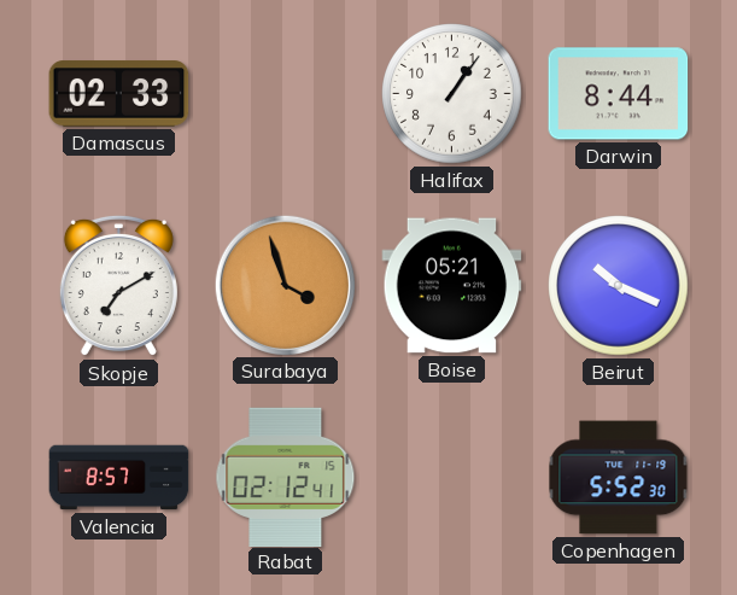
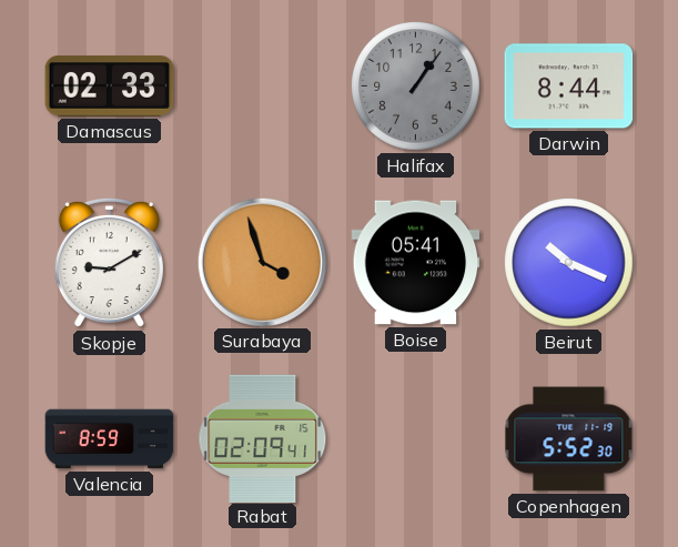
Halifax dial: white -> grey
Skopje: 7:10 -> 9:10
Boise: 05:21 -> 05:41
Valencia: 8:57 -> 8:59
Rabat: 02:12 -> 02:09
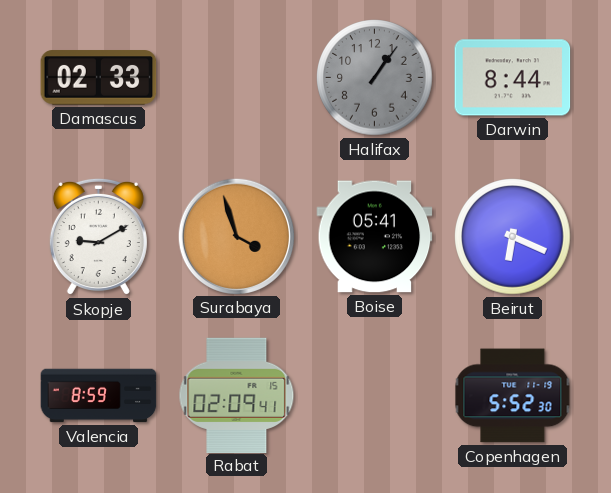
Beirut: 10:19 -> 6:19
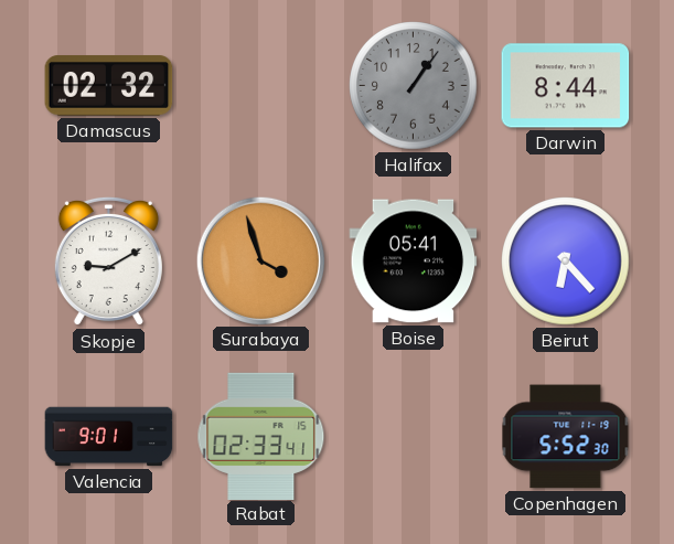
Damascus: 02:33 -> 02:32
Beirut: 6:19 -> 6:23
Valencia: 8:59 -> 9:01
Rabat: 02:09 -> 02:33
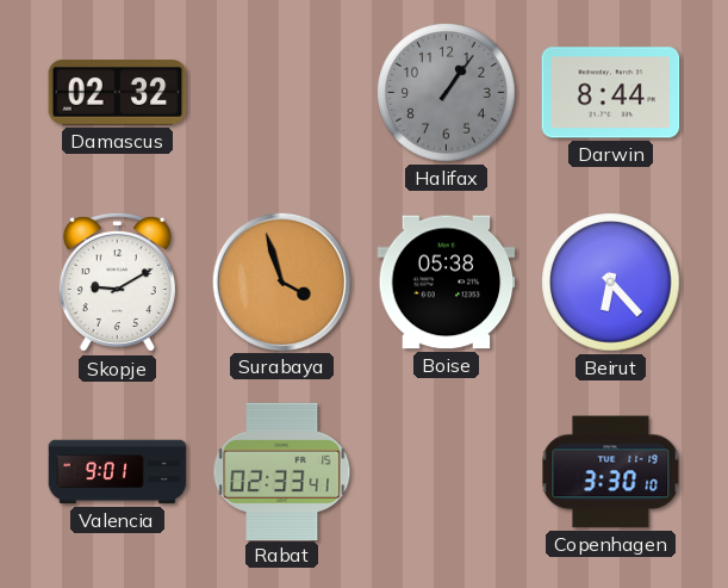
Boise: 05:41 -> 05:38
Copenhagen: 5:52 -> 3:30
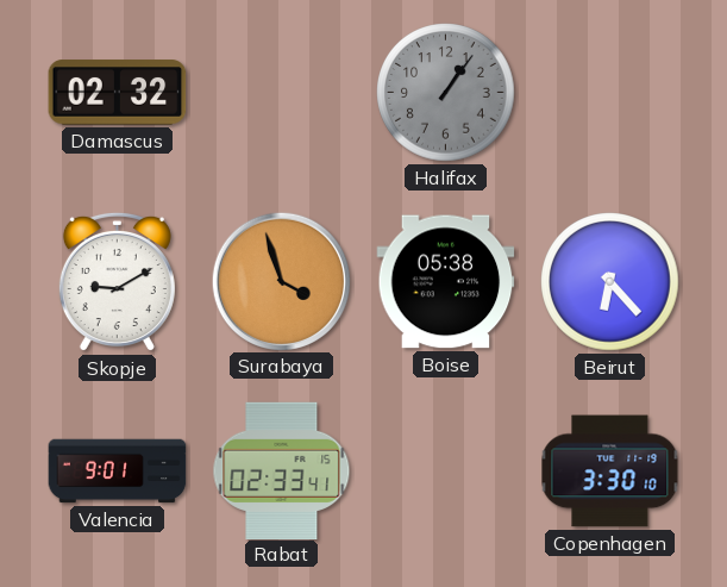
Darwin: 8:44 -> none
